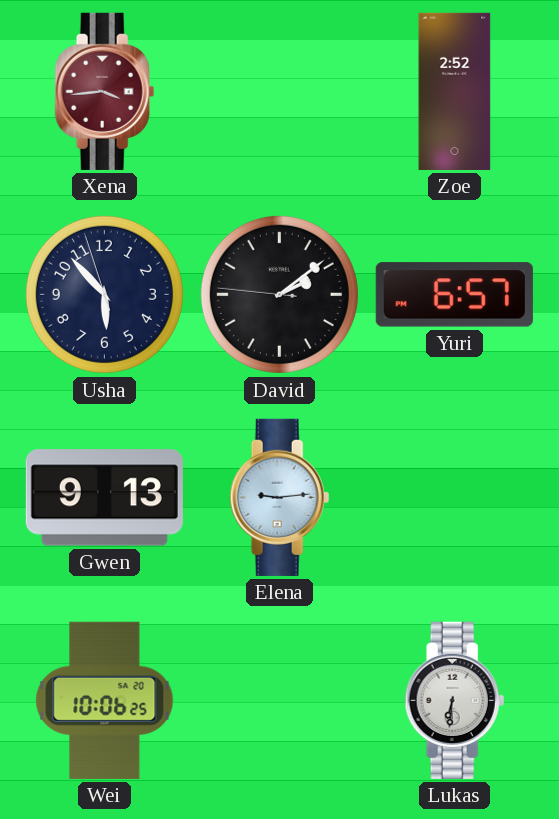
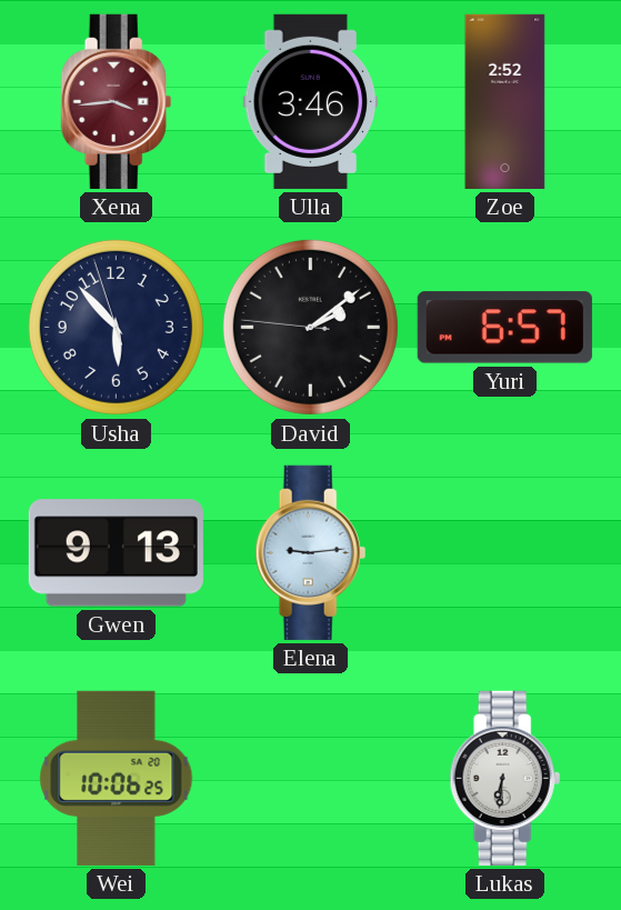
Ulla: none -> 3:46
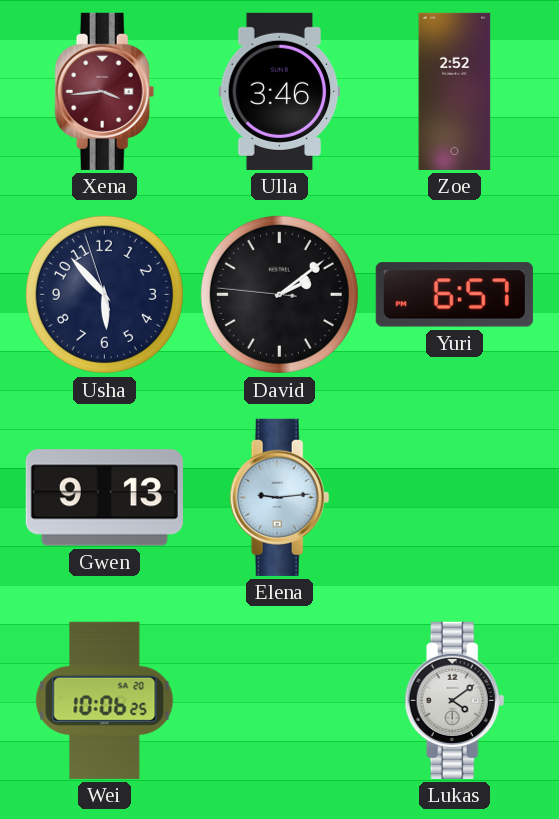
Lukas: 6:31 -> 4:09
